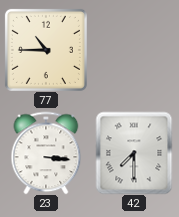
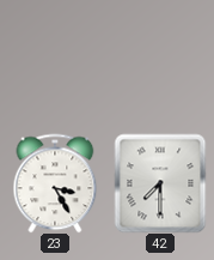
77: 10:45 -> none
23: 3:16 -> 3:25
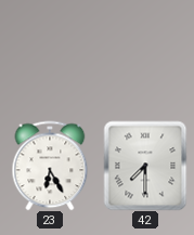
23: 3:25 -> 6:25
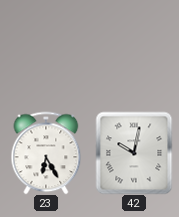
42: 7:30 -> 10:02
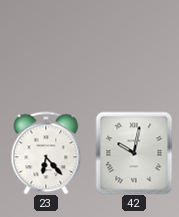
23: 6:25 -> 6:23
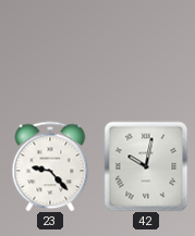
23: 6:23 -> 9:23
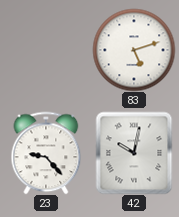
83: none -> 5:12
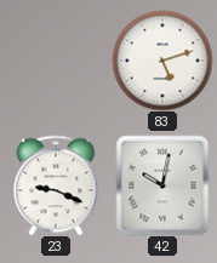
23: 9:23 -> 9:19
